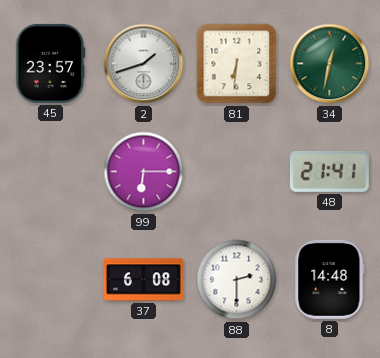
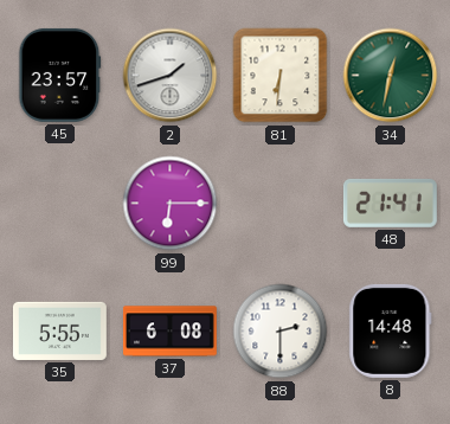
35: none -> 5:55
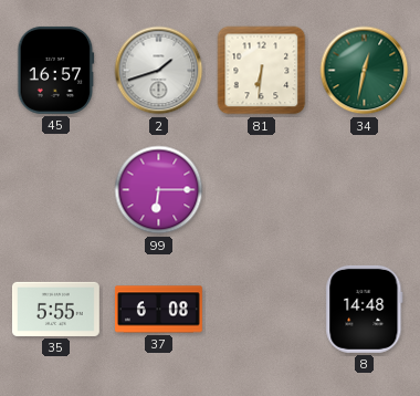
45: 23:57 -> 16:57
48: 21:41 -> none
88: 2:30 -> none
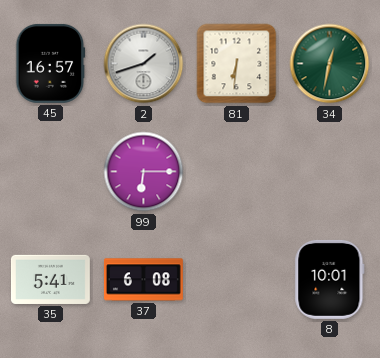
35: 5:55 -> 5:41
8: 14:48 -> 10:01
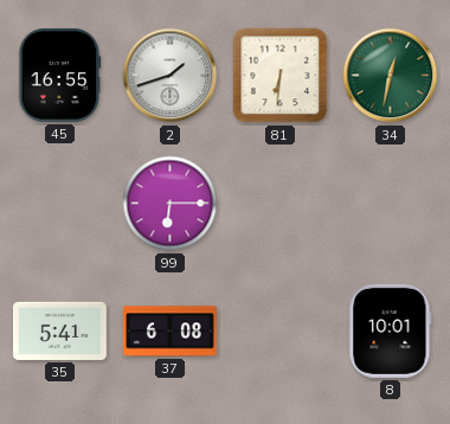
45: 16:57 -> 16:55
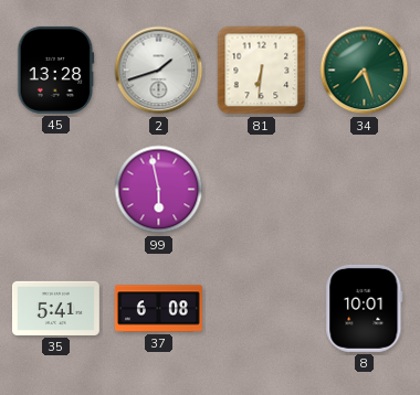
45: 16:55 -> 13:28
34: 12:32 -> 7:27
99: 6:15 -> 5:58
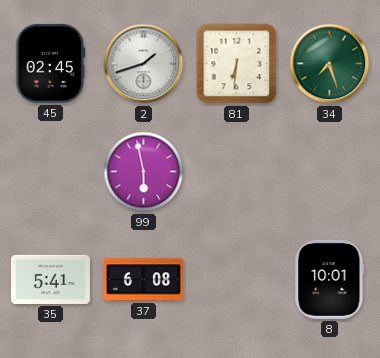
45: 13:28 -> 02:45
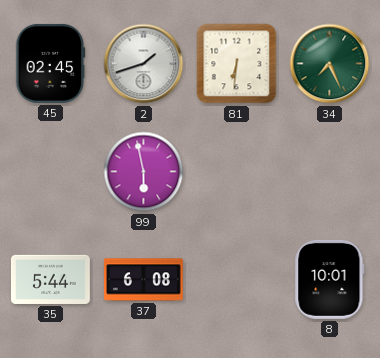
34: 7:27 -> 7:26
35: 5:41 -> 5:44
